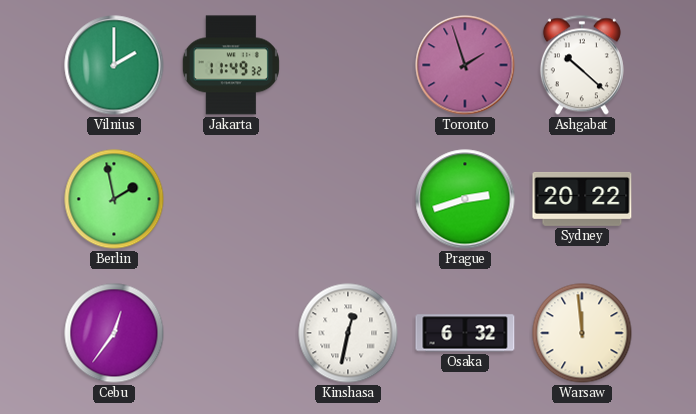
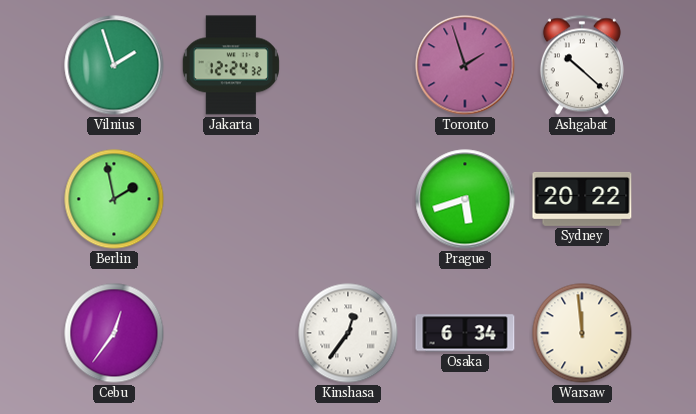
Vilnius: 2:00 -> 1:57
Jakarta: 11:49 -> 12:24
Prague: 2:42 -> 5:42
Kinshasa: 12:32 -> 12:36
Osaka: 6:32 -> 6:34
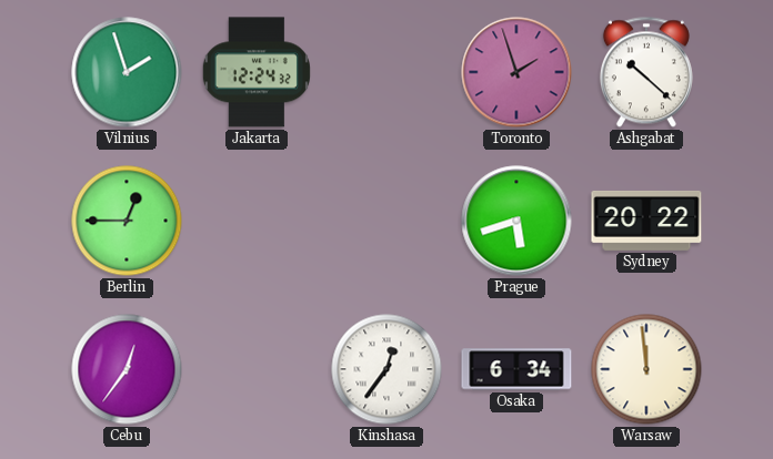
Berlin: 1:58 -> 12:45
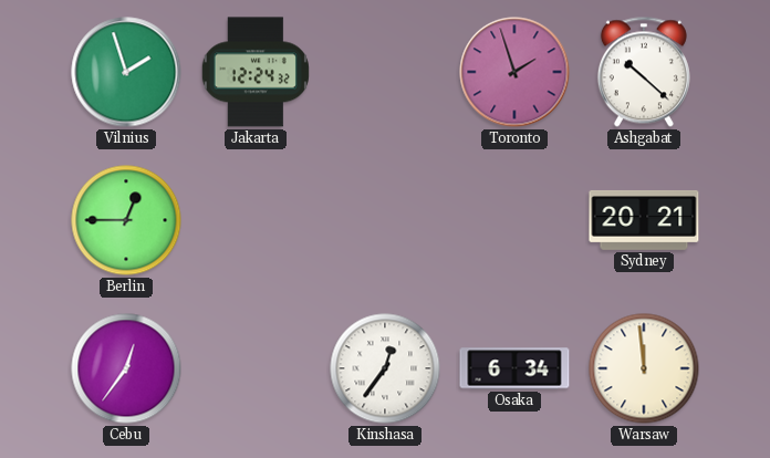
Prague: 5:42 -> none
Sydney: 20:22 -> 20:21
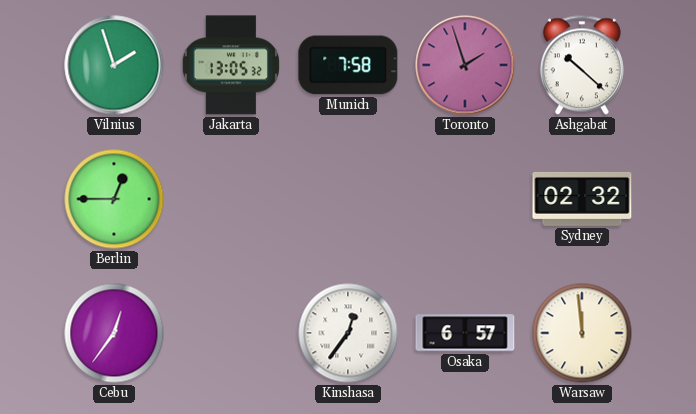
Jakarta: 12:24 -> 13:05
Munich: none -> 7:58
Sydney: 20:21 -> 02:32
Osaka: 6:34 -> 6:57
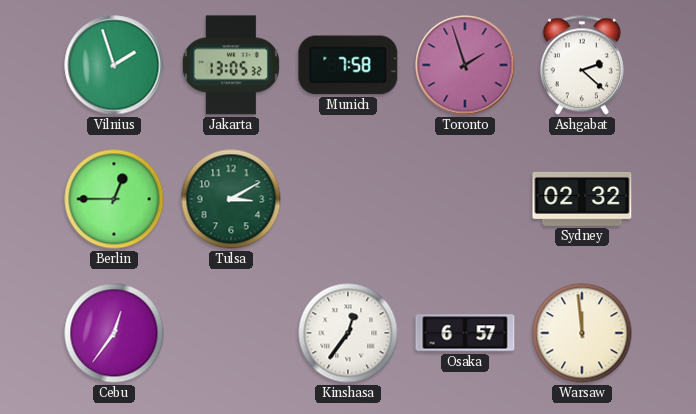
Ashgabat: 10:22 -> 2:22
Tulsa: none -> 3:10
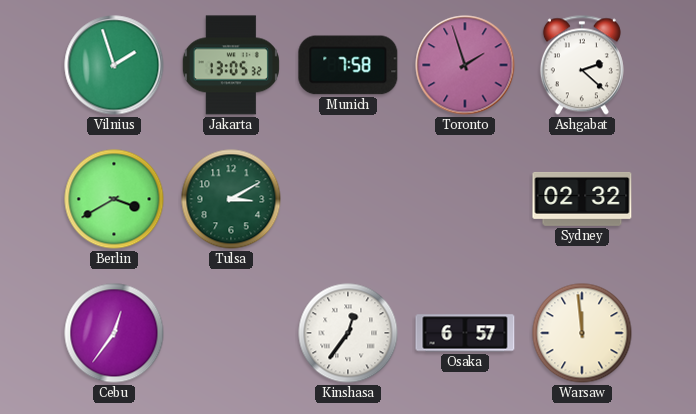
Berlin: 12:45 -> 3:40
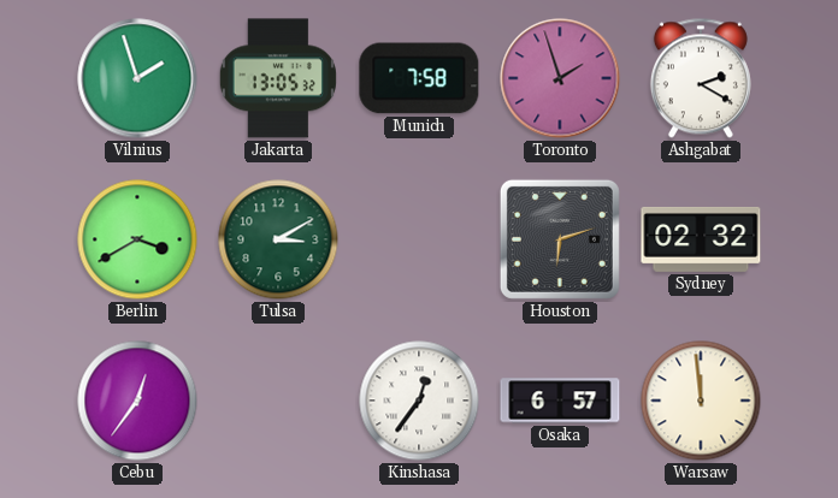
Ashgabat: 2:22 -> 2:20
Houston: none -> 6:12
